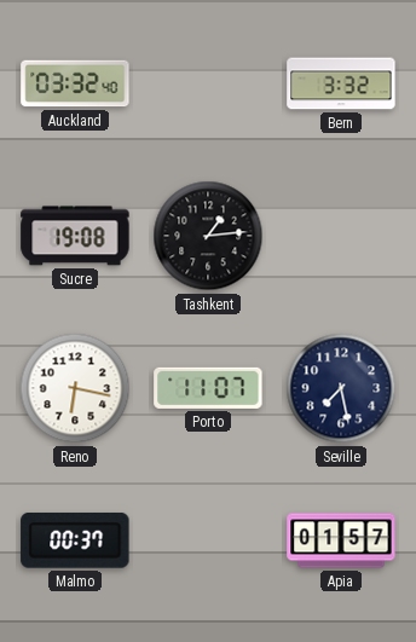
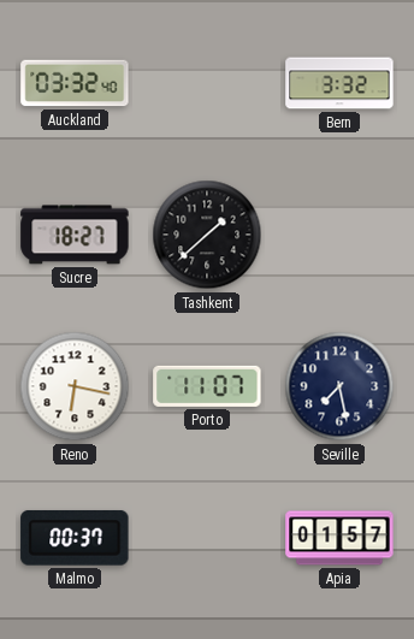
Sucre: 19:08 -> 18:27
Tashkent: 1:14 -> 1:38
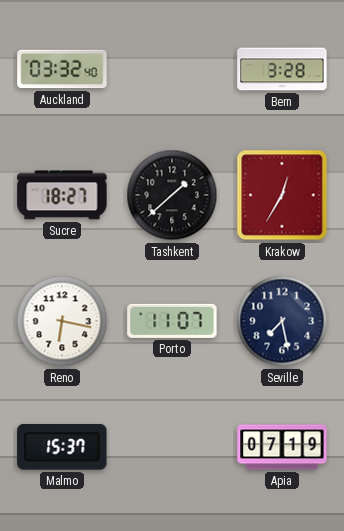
Bern: 3:32 -> 3:28
Krakow: none -> 12:35
Malmo: 00:37 -> 15:37
Apia: 01:57 -> 07:19
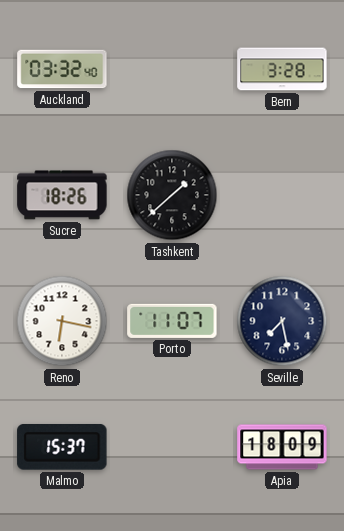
Sucre: 18:27 -> 18:26
Krakow: 12:35 -> none
Apia: 07:19 -> 18:09
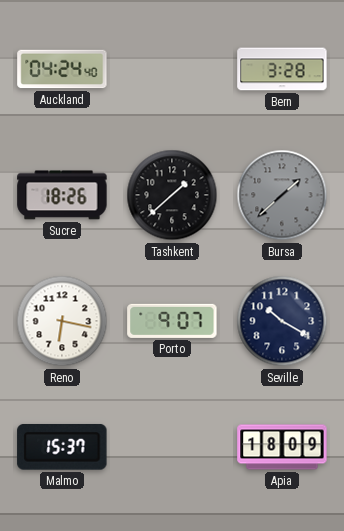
Auckland: 03:32 -> 04:24
Bursa: none -> 1:38
Porto: 11:07 -> 9:07
Seville: 7:28 -> 10:20
